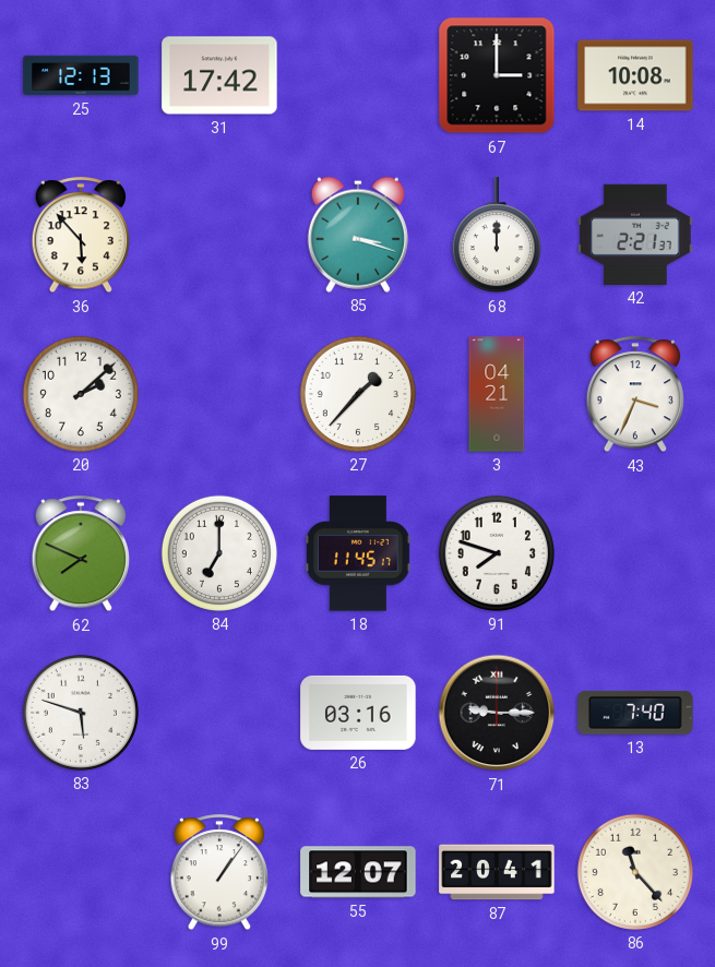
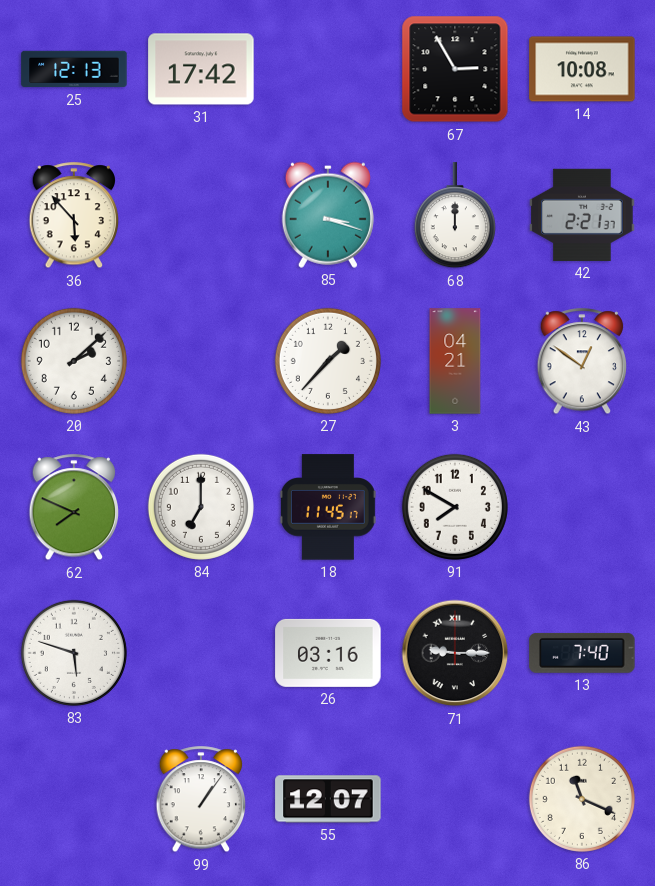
67: 3:00 -> 2:55
43: 3:34 -> 12:51
91: 7:48 -> 7:50
87: 20:41 -> none
86: 11:23 -> 11:19
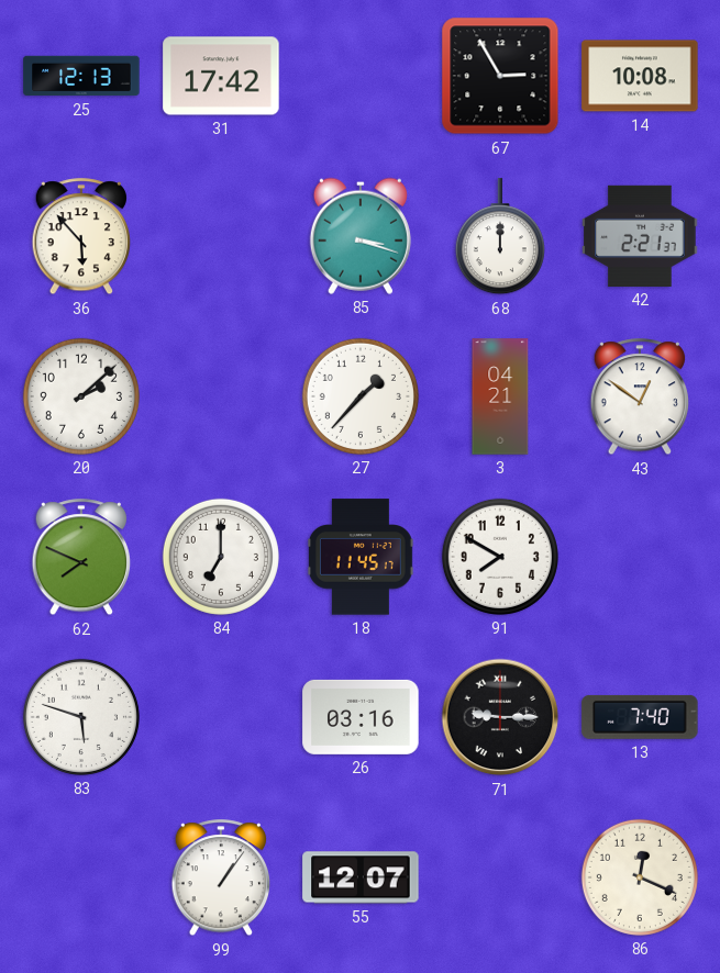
86: 11:19 -> 12:19
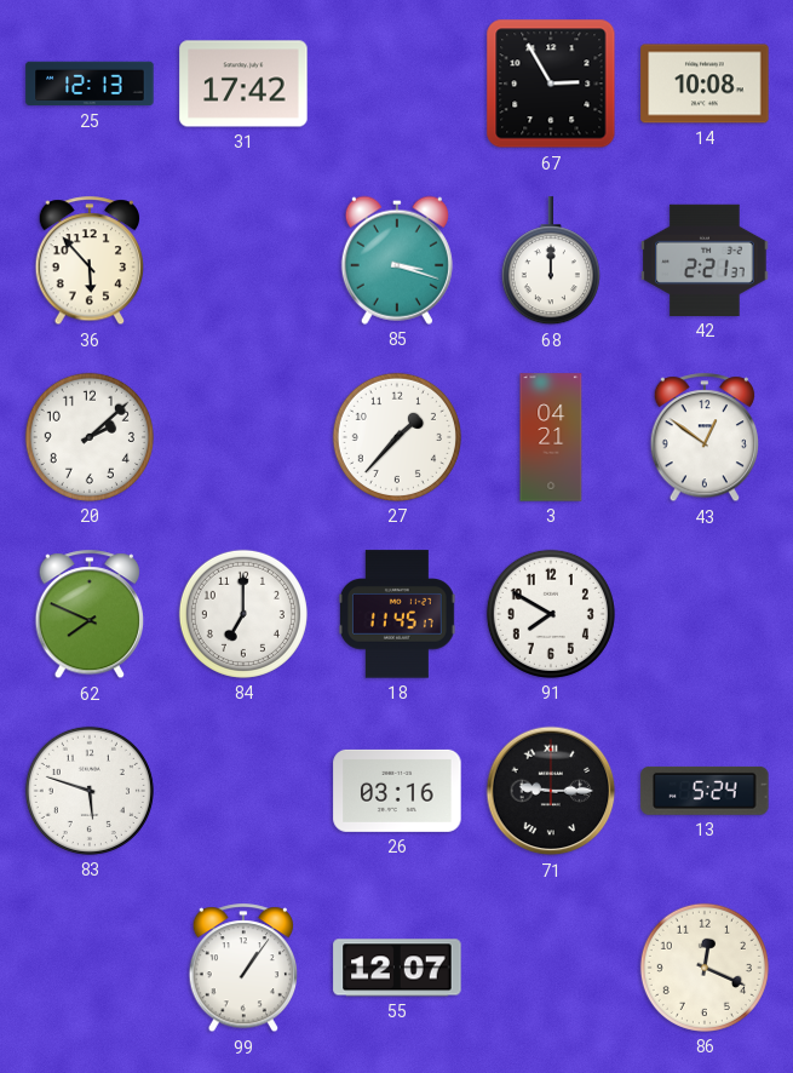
13: 7:40 -> 5:24
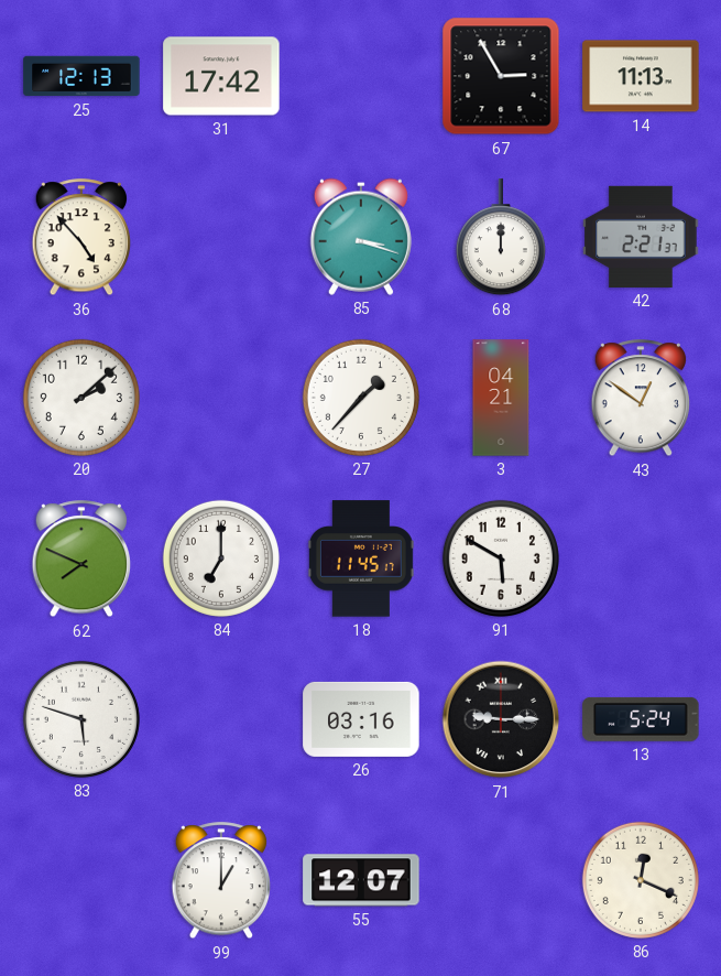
14: 10:08 -> 11:13
36: 5:53 -> 4:53
91: 7:50 -> 5:50
99: 1:06 -> 1:00
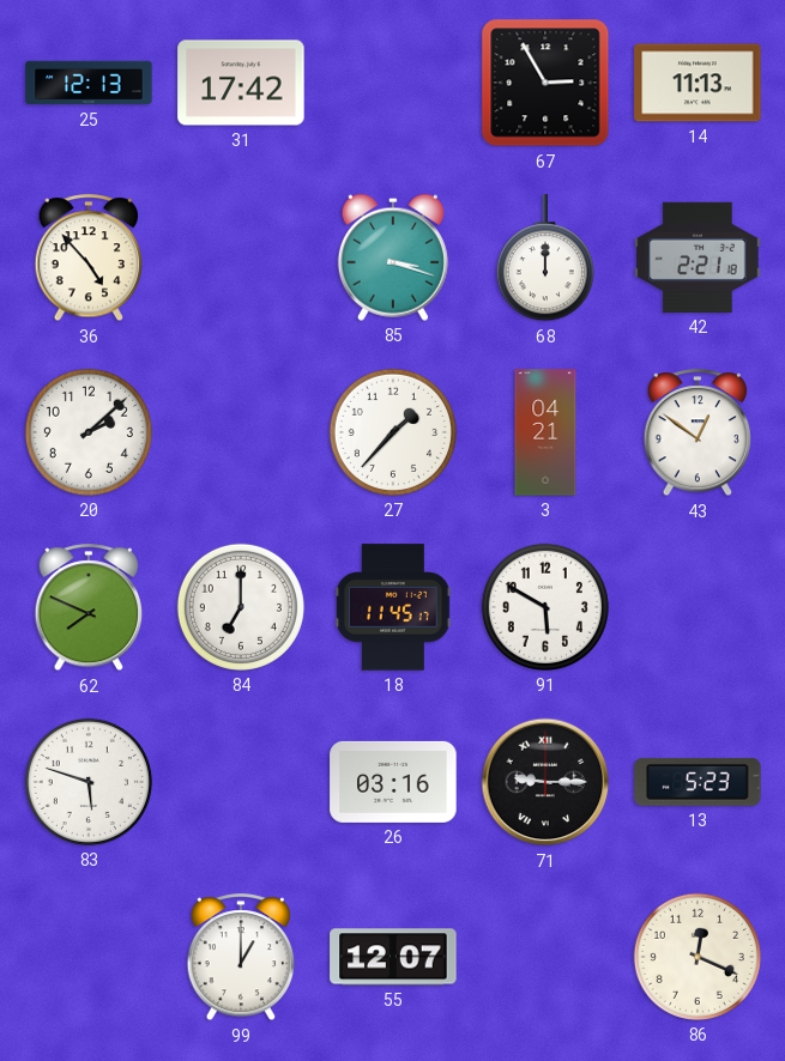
42: 2:21:37 -> 2:21:18
13: 5:24 -> 5:23
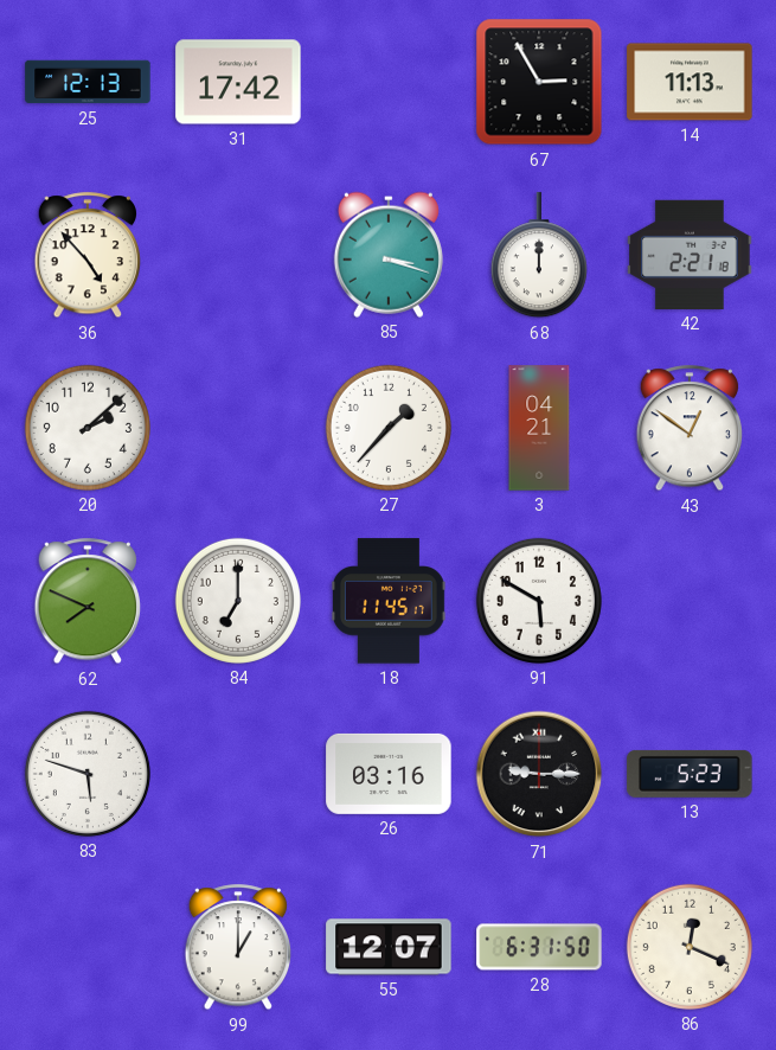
28: none -> 6:31
